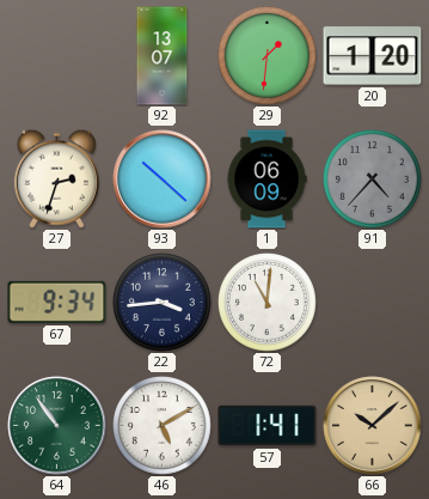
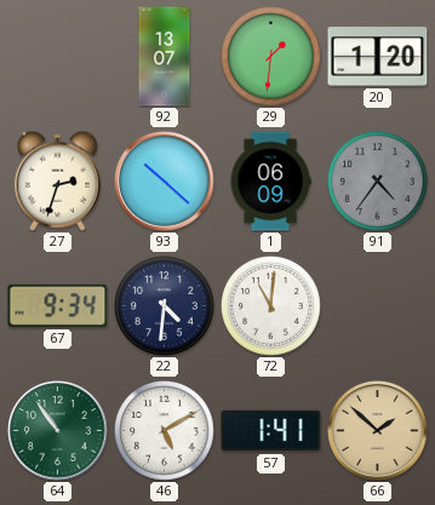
91: 4:37 -> 4:36
22: 3:44 -> 4:31
66: 10:08 -> 1:52
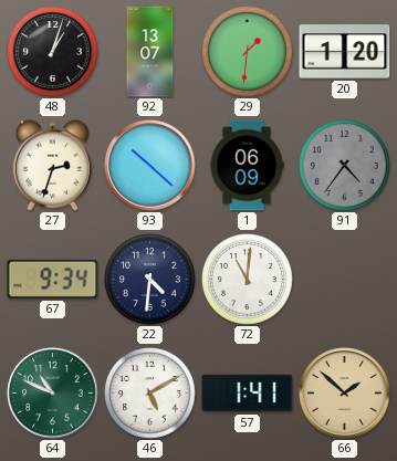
48: none -> 1:03
64: 10:54 -> 10:49
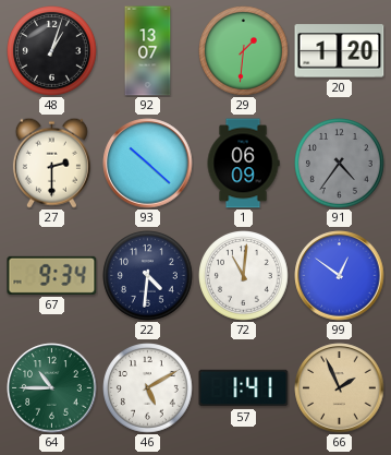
27: 2:33 -> 2:30
99: none -> 12:51
64: 10:49 -> 10:45
66: 1:52 -> 1:56
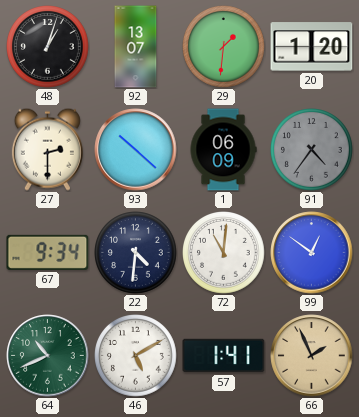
64: 10:45 -> 10:41
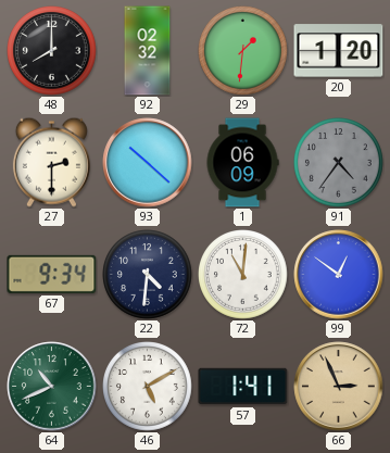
48: 1:03 -> 8:00
92: 13:07 -> 02:32
66: 1:56 -> 2:56
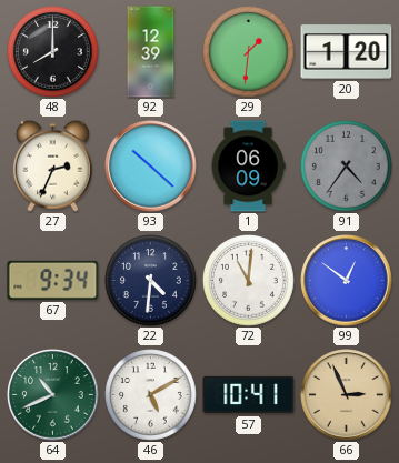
92: 02:32 -> 12:39
27: 2:30 -> 2:34
57: 1:41 -> 10:41
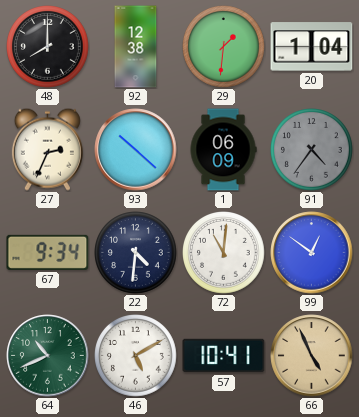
92: 12:39 -> 12:38
20: 1:20 -> 1:04
66: 2:56 -> 4:56
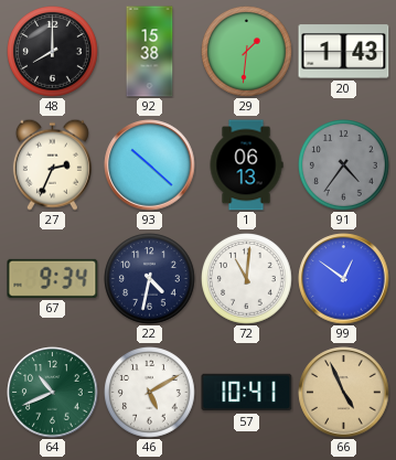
92: 12:38 -> 15:38
20: 1:04 -> 1:43
1: 06:09 -> 06:13
22: 4:31 -> 4:32
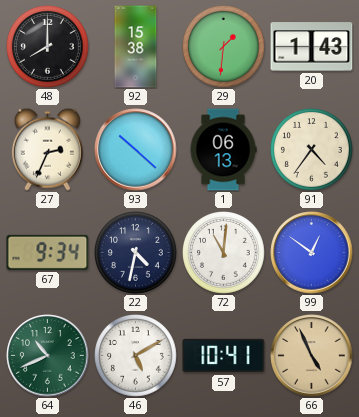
91 dial: grey -> cream
